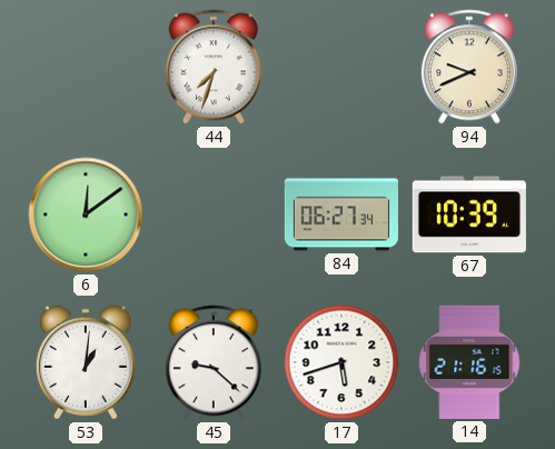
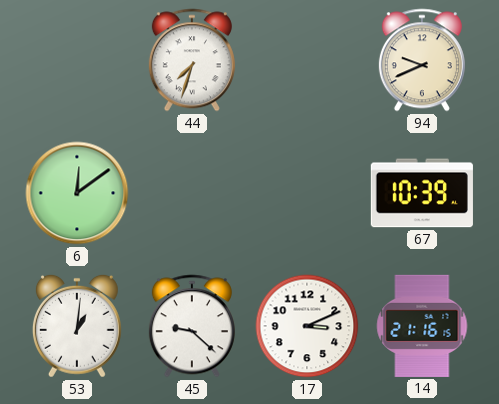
84: 06:27 -> none
17: 5:42 -> 3:11
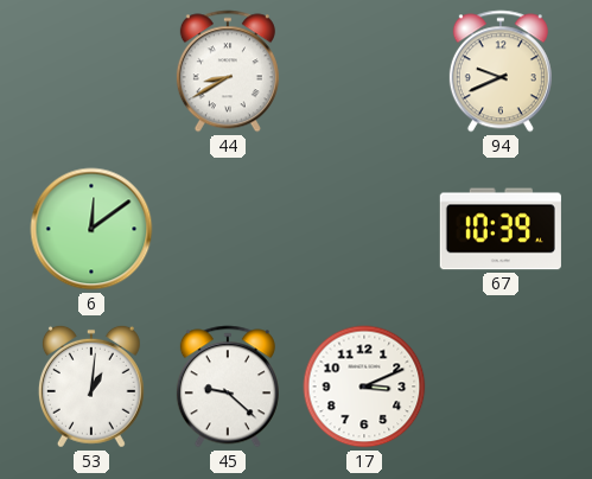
44: 7:33 -> 8:40
14: 21:16 -> none
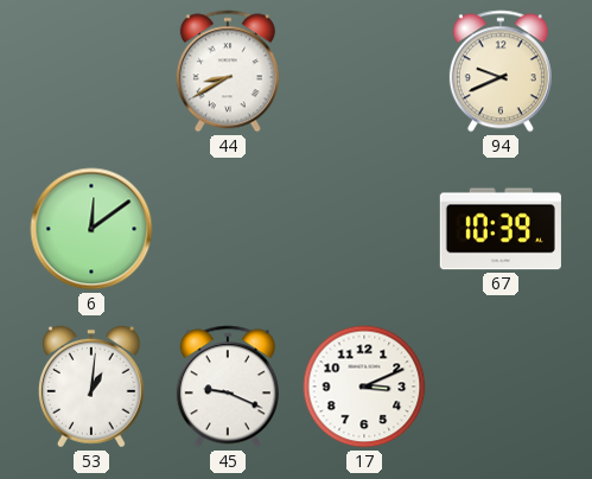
45: 9:22 -> 9:19
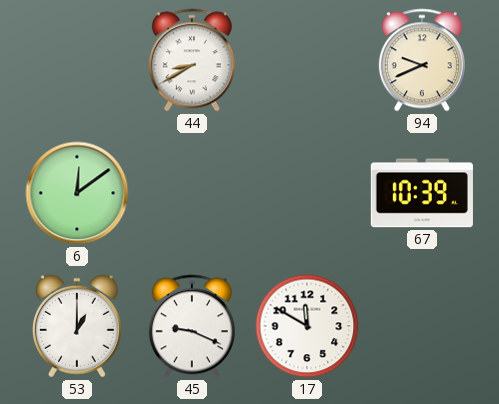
53: 1:01 -> 1:00
17: 3:11 -> 11:50
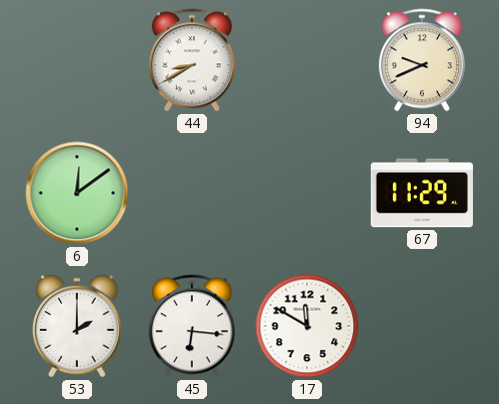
67: 10:39 -> 11:29
53: 1:00 -> 2:00
45: 9:19 -> 6:16
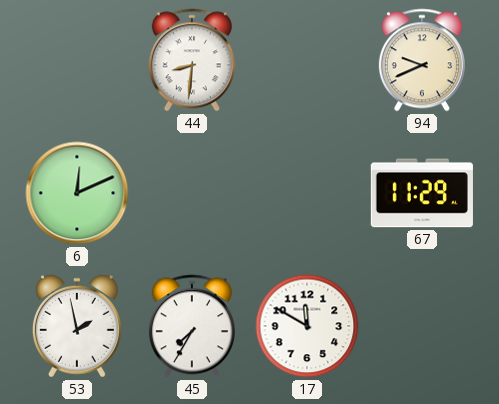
44: 8:40 -> 8:31
6: 12:09 -> 12:11
53: 2:00 -> 1:58
45: 6:16 -> 7:35
